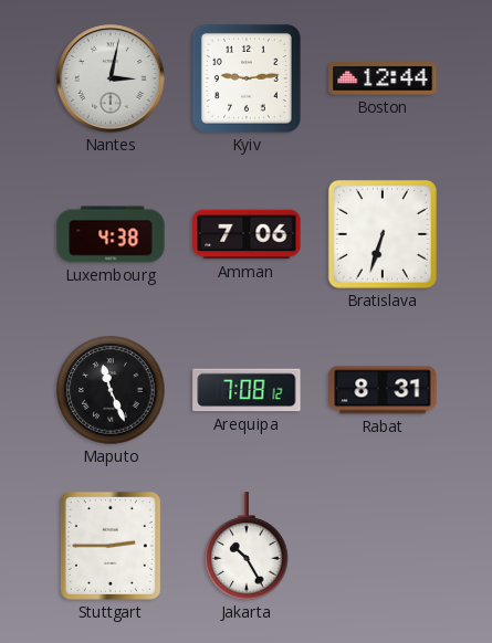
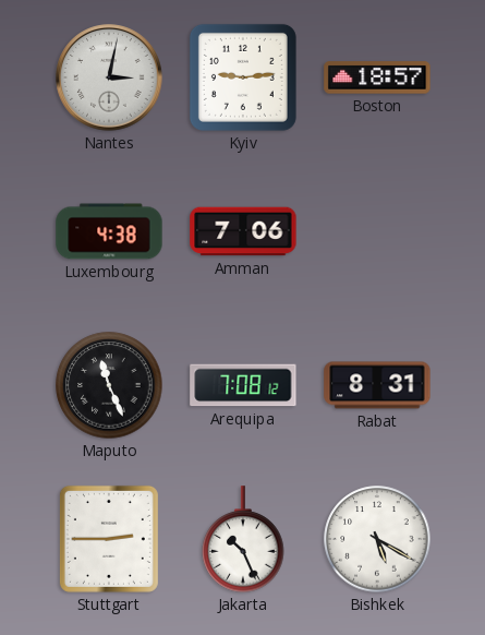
Boston: 12:44 -> 18:57
Bratislava: 6:33 -> none
Jakarta: 10:25 -> 10:26
Bishkek: none -> 5:20
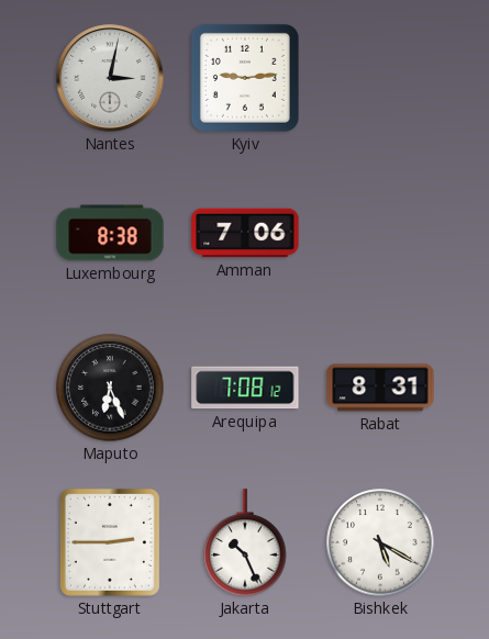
Boston: 18:57 -> none
Luxembourg: 4:38 -> 8:38
Maputo: 11:26 -> 6:26
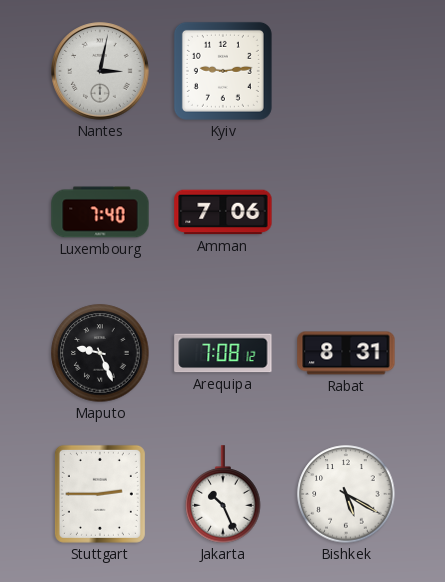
Luxembourg: 8:38 -> 7:40
Maputo: 6:26 -> 9:26
